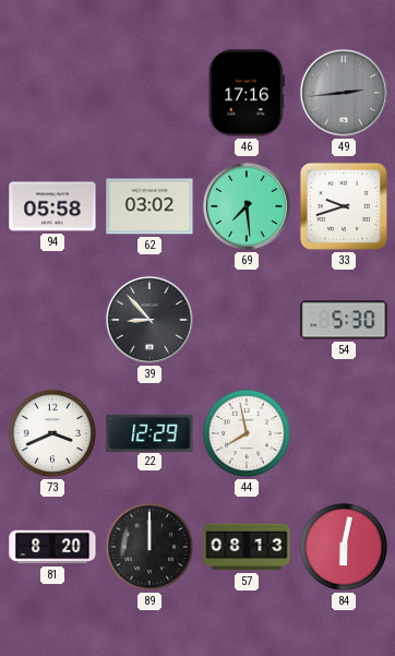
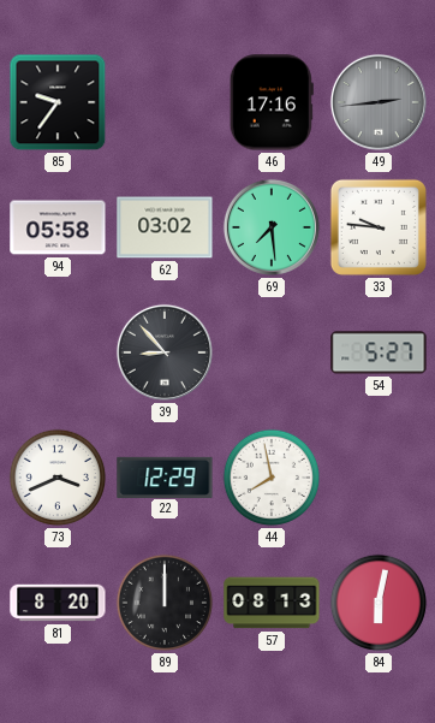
85: none -> 9:36
33: 9:42 -> 9:46
54: 5:30 -> 5:27
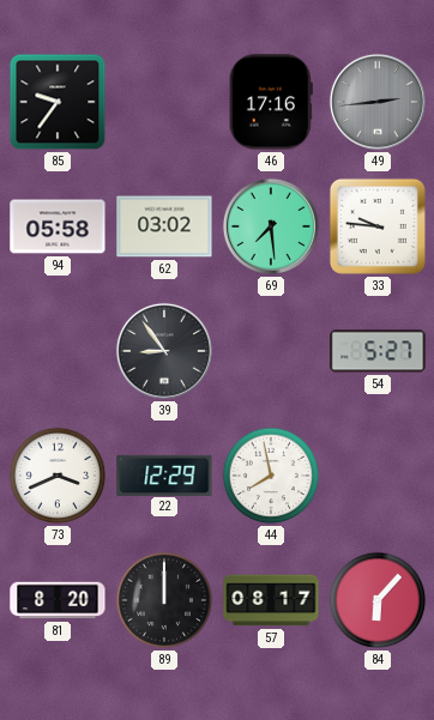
39: 8:53 -> 8:54
57: 08:13 -> 08:17
84: 6:02 -> 6:07
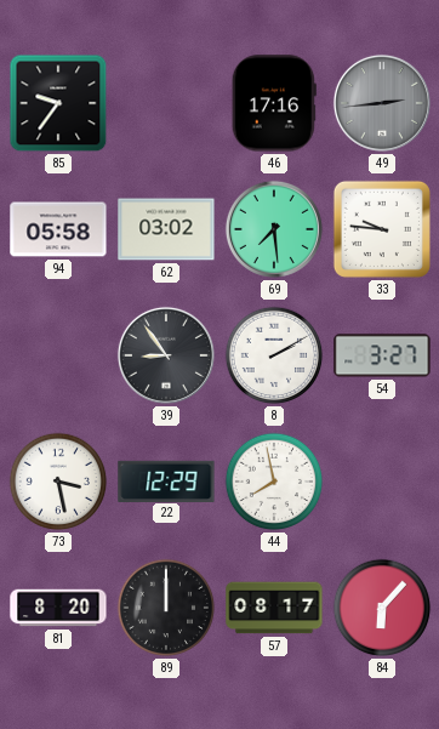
8: none -> 2:10
54: 5:27 -> 3:27
73: 3:41 -> 3:28
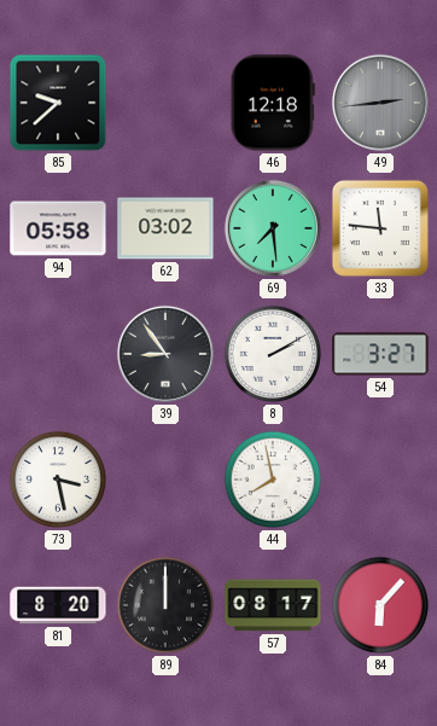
85: 9:36 -> 9:38
46: 17:16 -> 12:18
33: 9:46 -> 11:46
22: 12:29 -> none
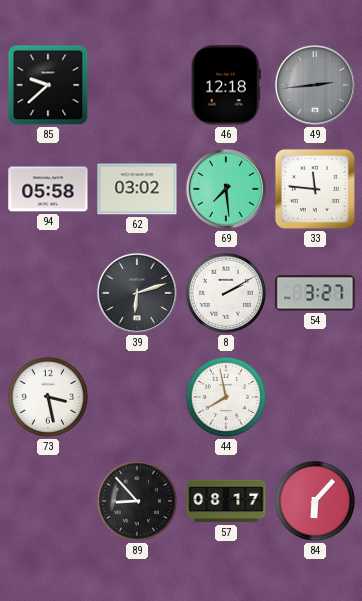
39: 8:54 -> 6:12
81: 8:20 -> none
89: 12:00 -> 8:53
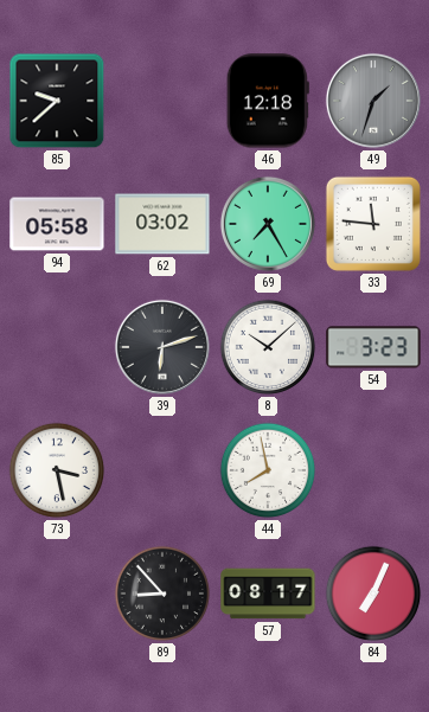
49: 2:44 -> 1:33
69: 7:29 -> 7:25
8: 2:10 -> 10:08
54: 3:27 -> 3:23
84: 6:07 -> 7:04
